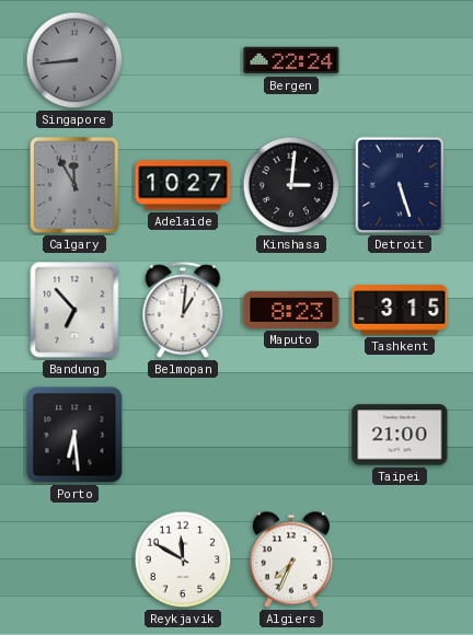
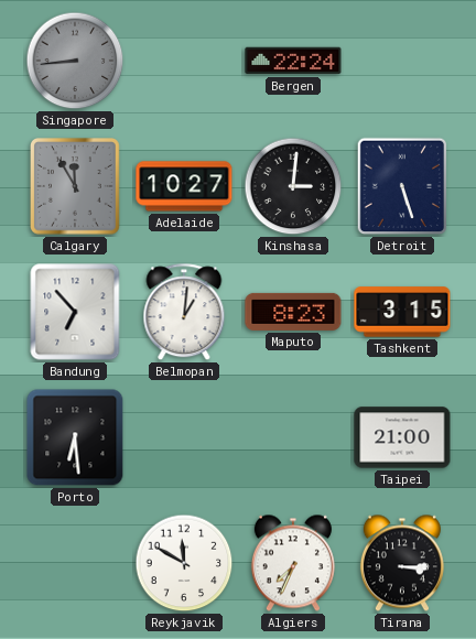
Tirana: none -> 3:15
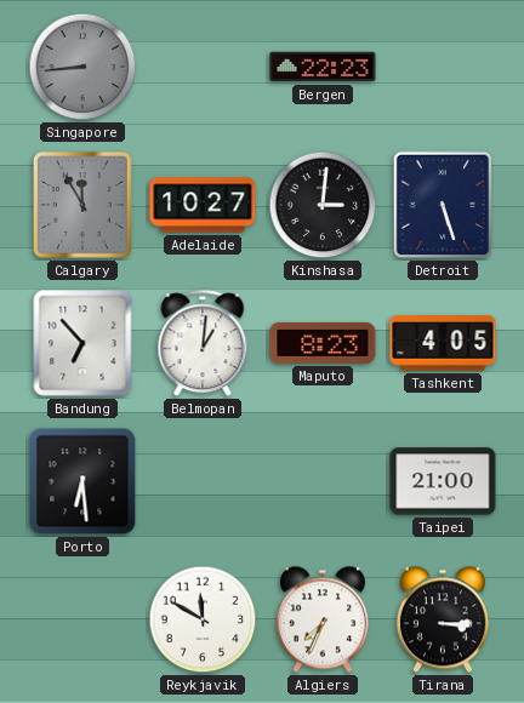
Bergen: 22:24 -> 22:23
Tashkent: 3:15 -> 4:05
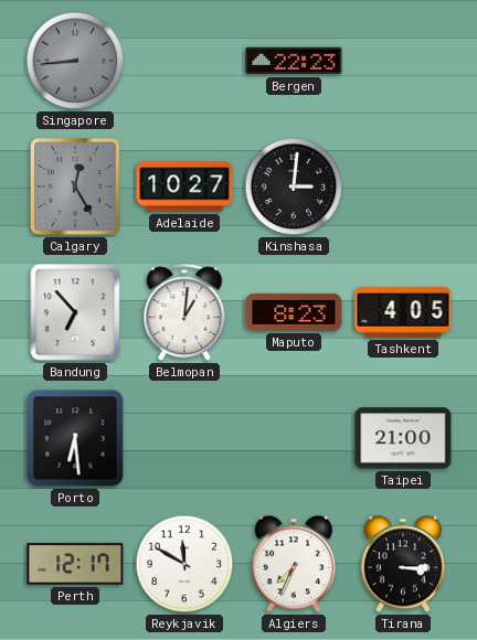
Calgary: 11:55 -> 12:25
Detroit: 5:27 -> none
Perth: none -> 12:17
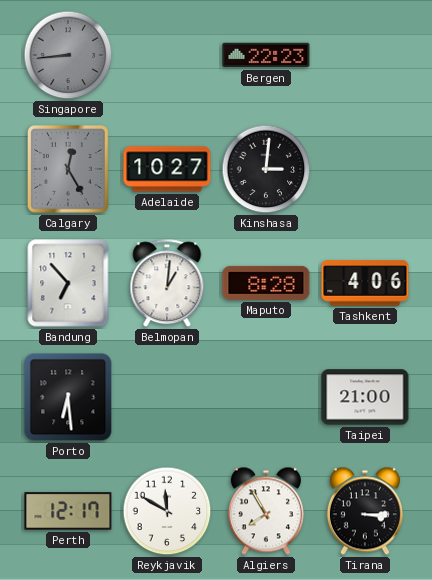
Maputo: 8:23 -> 8:28
Tashkent: 4:05 -> 4:06
Algiers: 7:34 -> 7:55
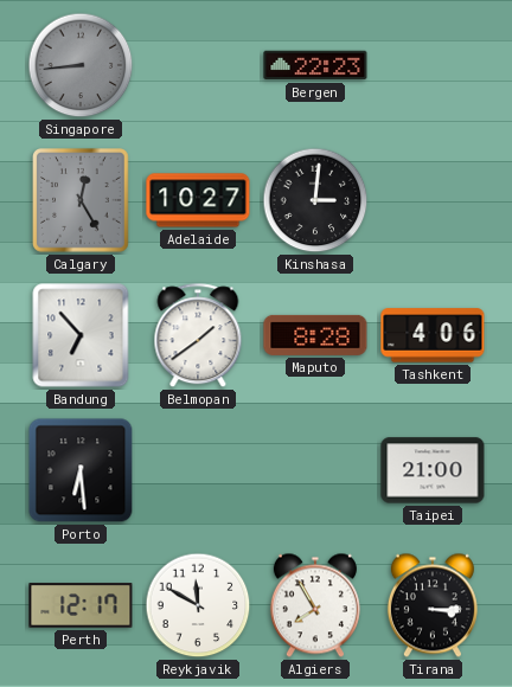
Belmopan: 1:01 -> 1:39
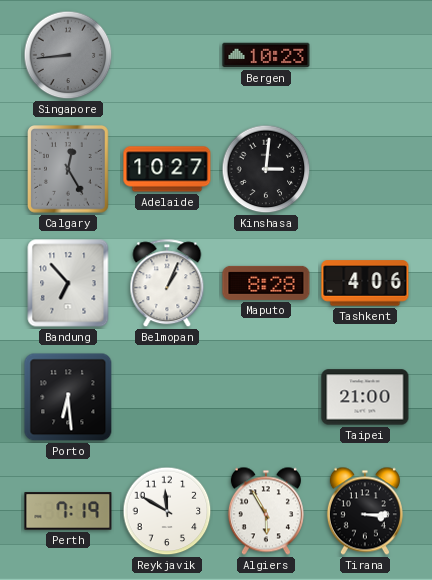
Bergen: 22:23 -> 10:23
Belmopan: 1:39 -> 1:04
Perth: 12:17 -> 7:19
Algiers: 7:55 -> 5:55
